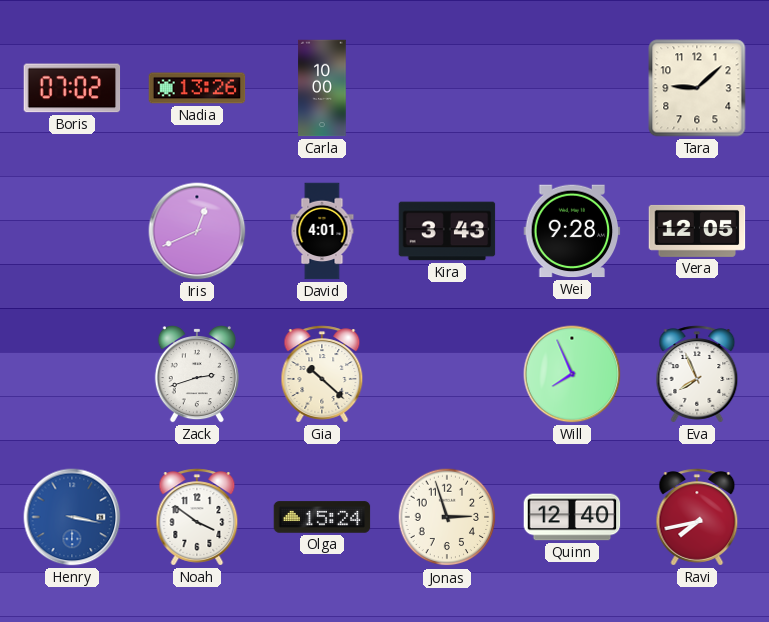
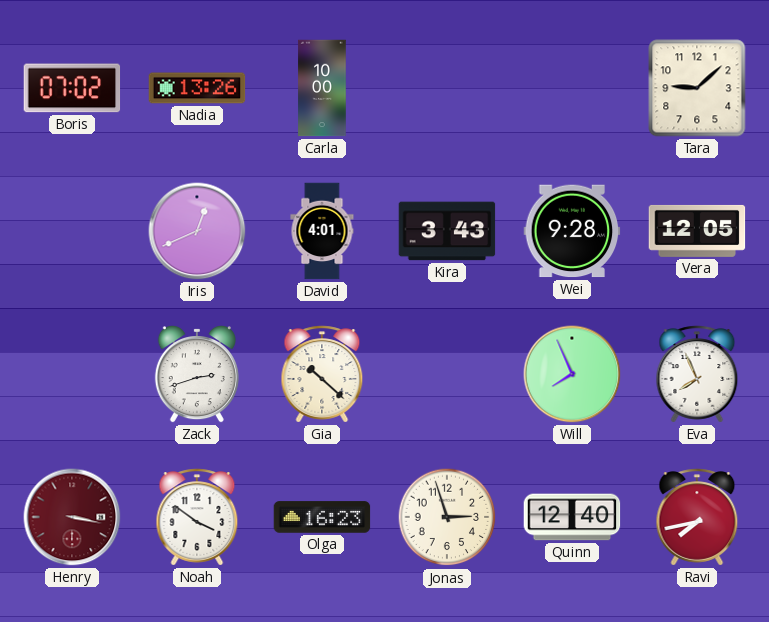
Henry dial: blue -> burgundy
Olga: 15:24 -> 16:23
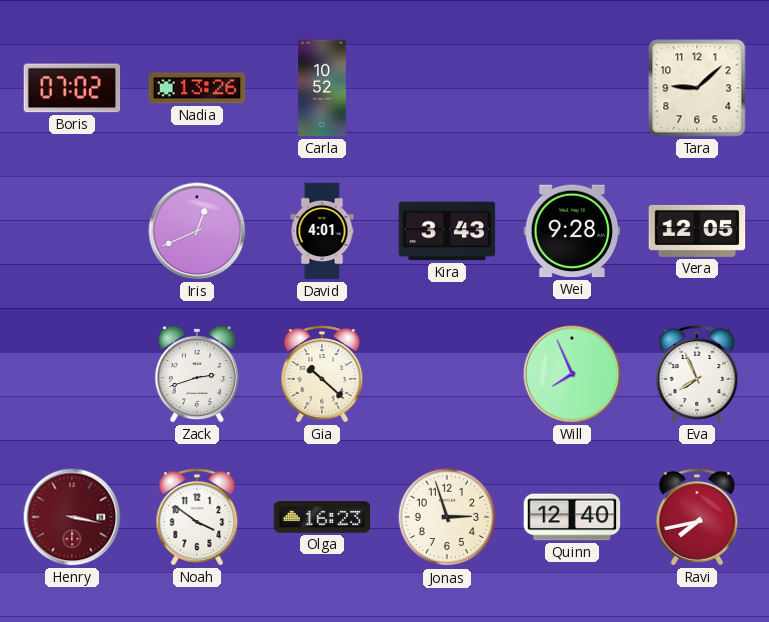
Carla: 10:00 -> 10:52
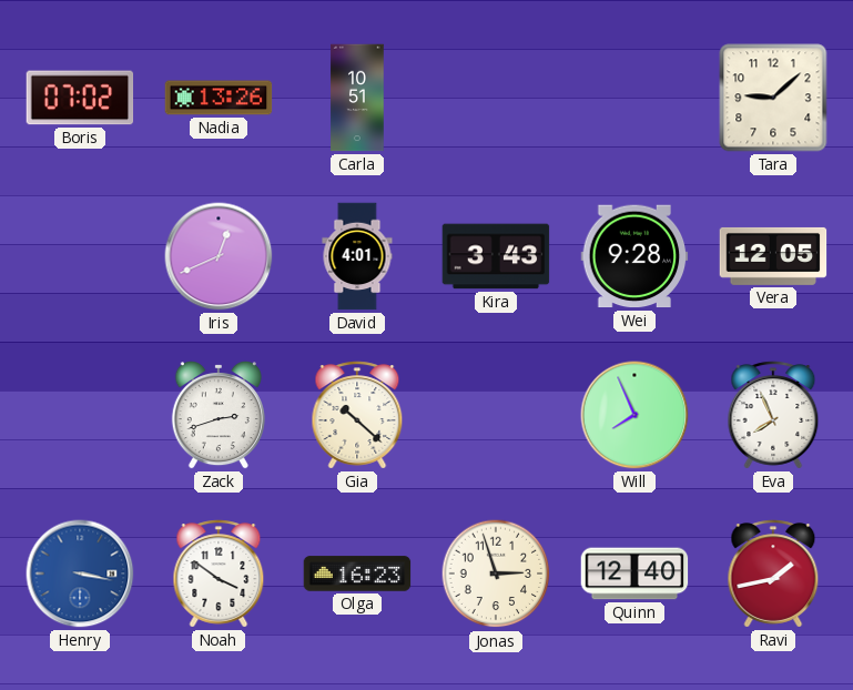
Carla: 10:52 -> 10:51
Henry dial: burgundy -> blue
Ravi: 7:43 -> 1:43
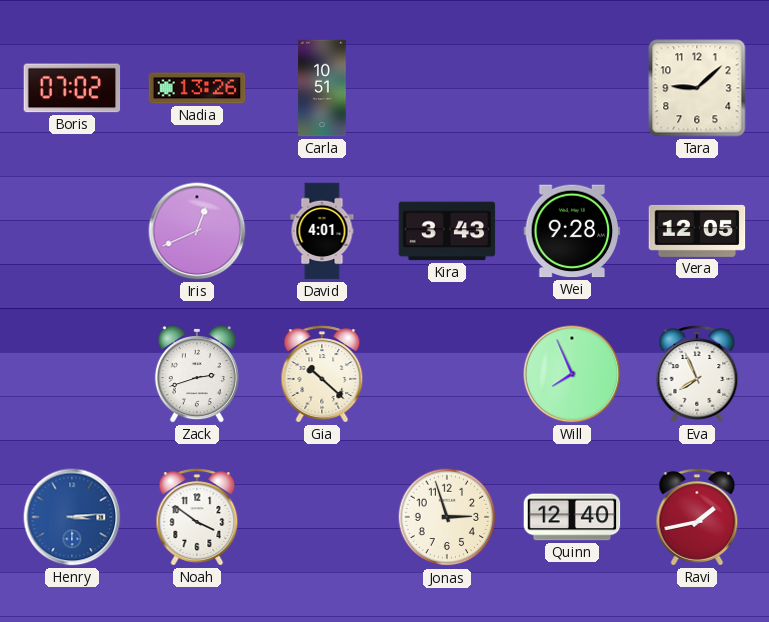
Henry: 3:17 -> 3:14
Olga: 16:23 -> none
